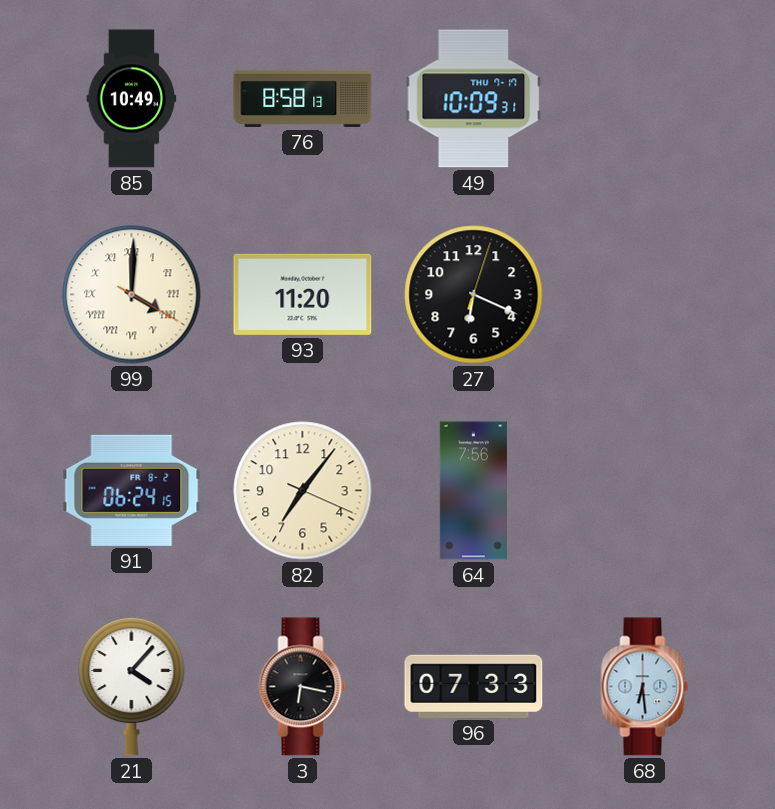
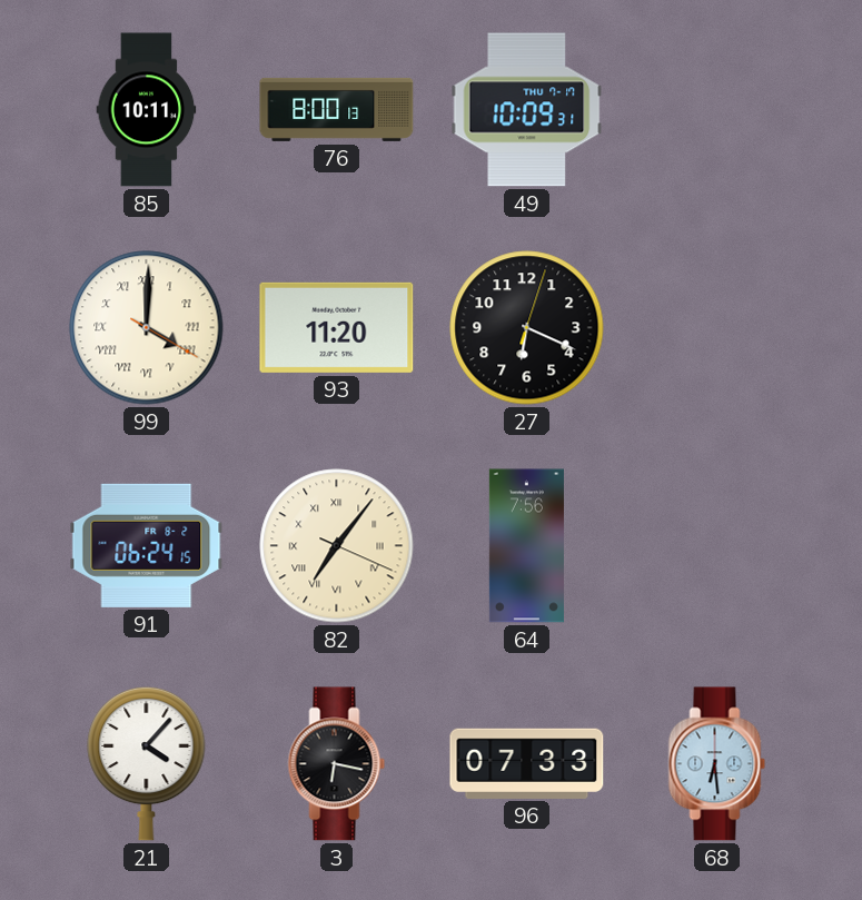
85: 10:49 -> 10:11
76: 8:58 -> 8:00
82 numerals: Arabic -> Roman
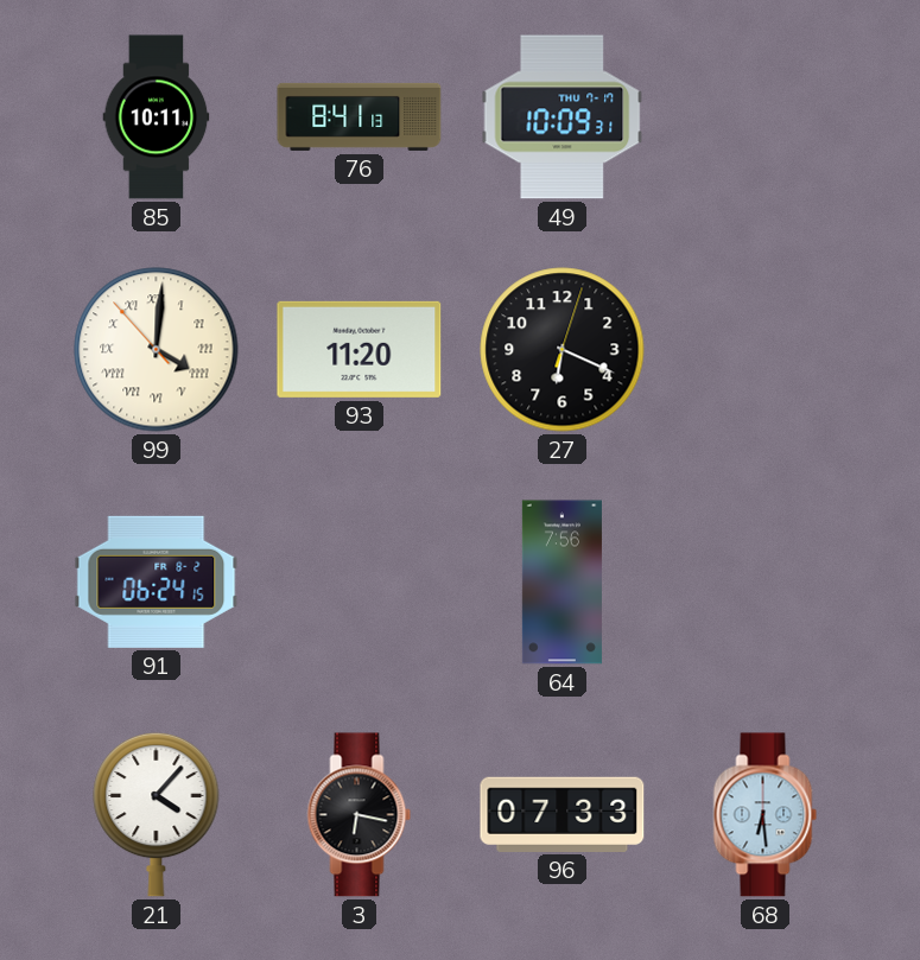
76: 8:00 -> 8:41
99: 4:00:20 -> 4:00:53
82: 7:06 -> none
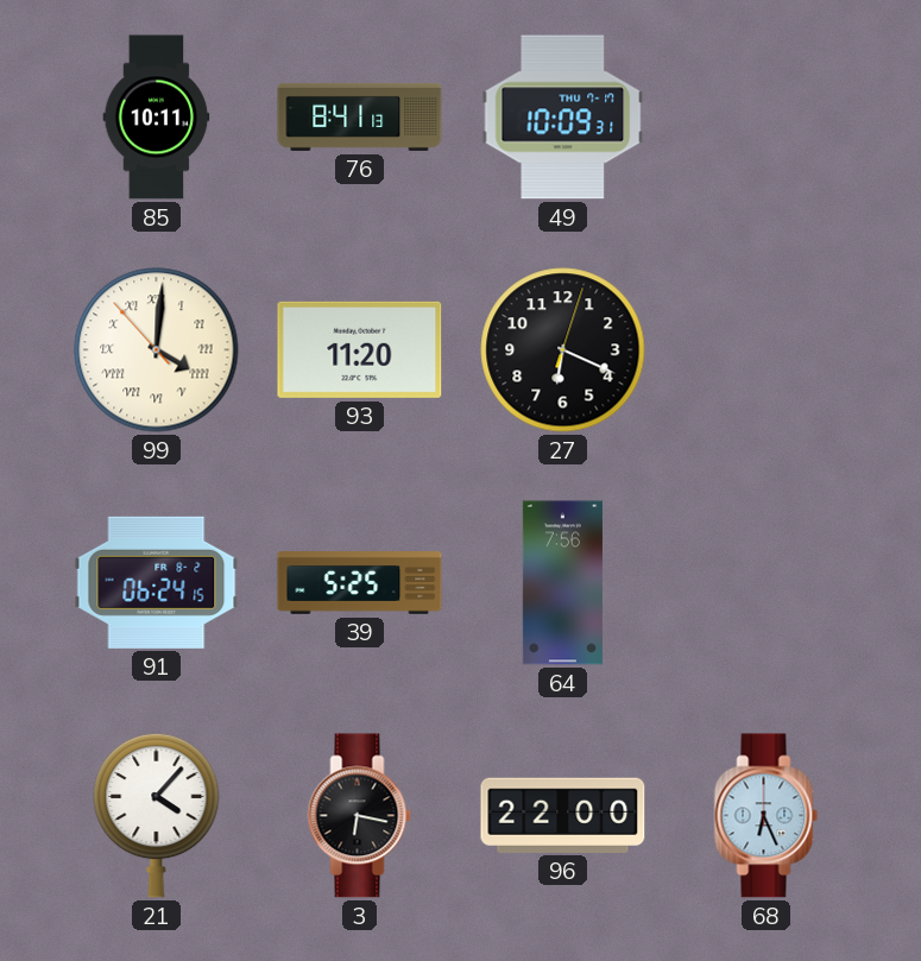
39: none -> 5:25
96: 07:33 -> 22:00
68: 6:29 -> 6:26
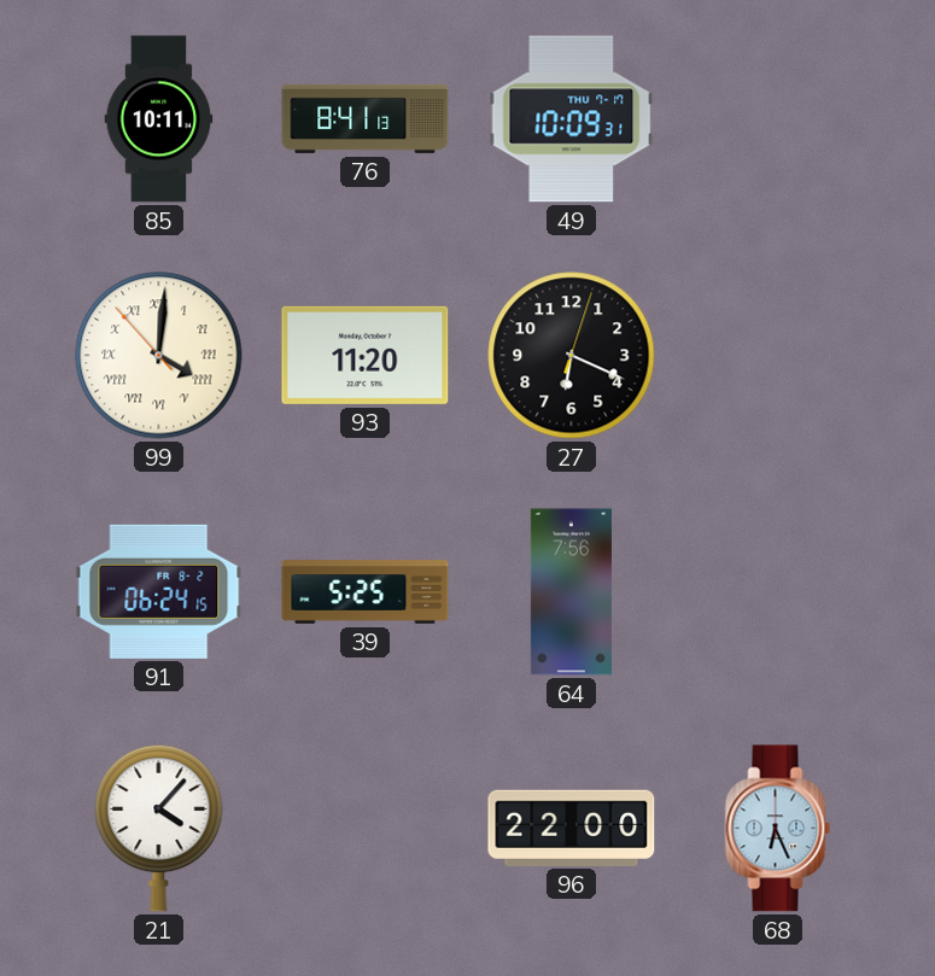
3: 6:17 -> none
